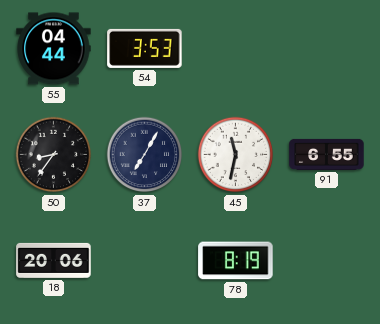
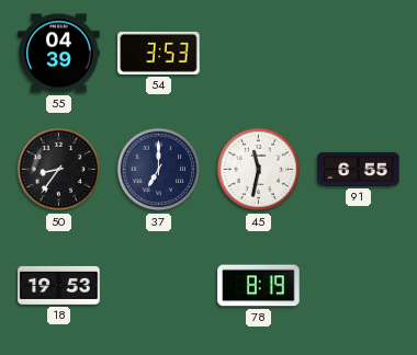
55: 04:44 -> 04:39
37: 7:05 -> 7:00
18: 20:06 -> 19:53
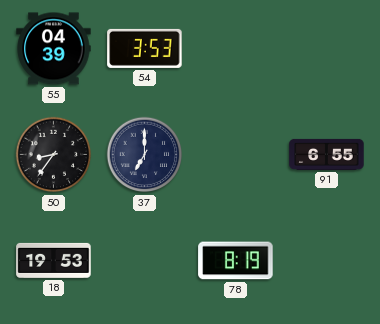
45: 11:32 -> none
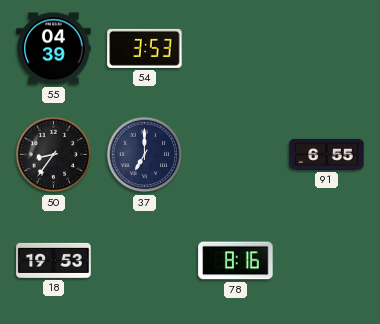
78: 8:19 -> 8:16
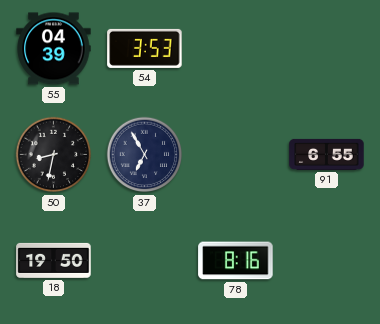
50: 8:36 -> 8:32
37: 7:00 -> 6:55
18: 19:53 -> 19:50
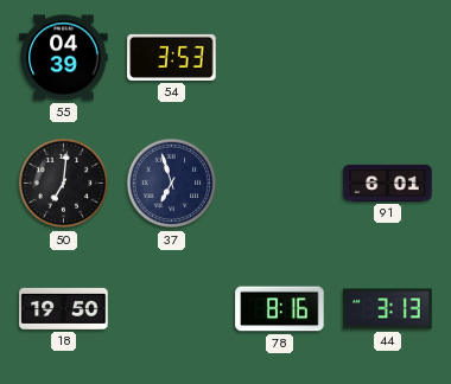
50: 8:32 -> 7:01
37: 6:55 -> 6:57
91: 6:55 -> 6:01
44: none -> 3:13
